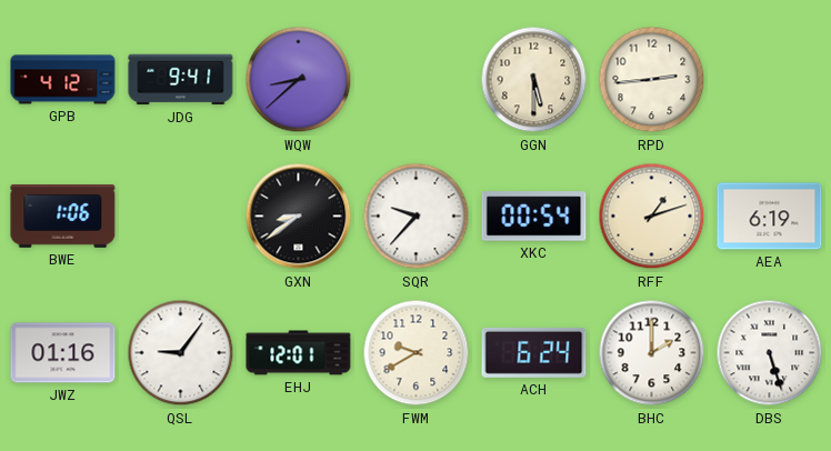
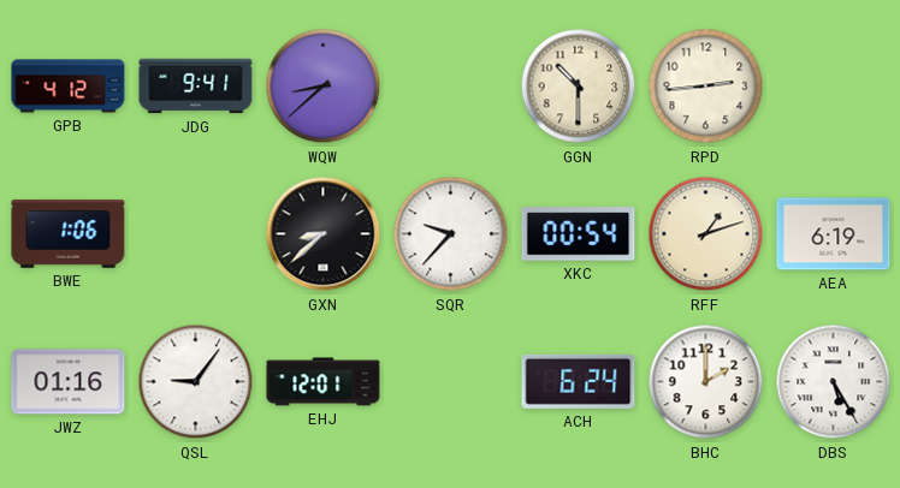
GGN: 5:30 -> 10:30
GXN: 8:39 -> 8:38
FWM: 9:40 -> none
DBS: 5:27 -> 5:25
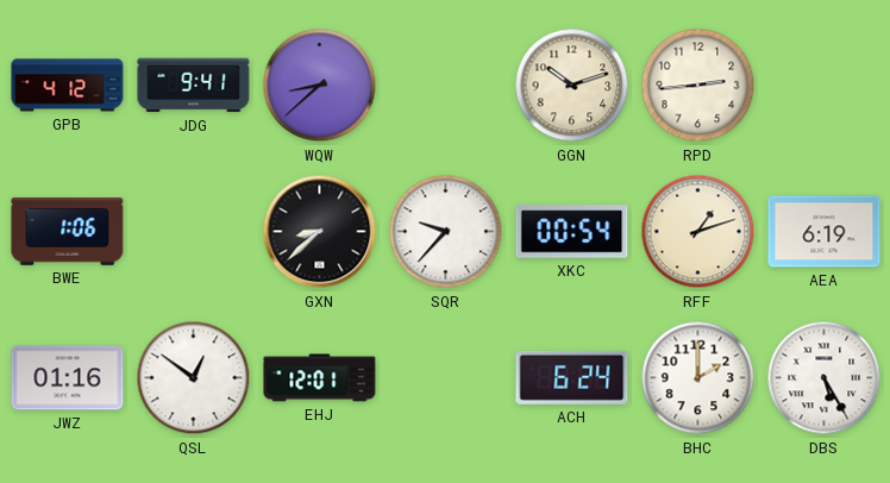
GGN: 10:30 -> 10:12
QSL: 9:06 -> 12:51
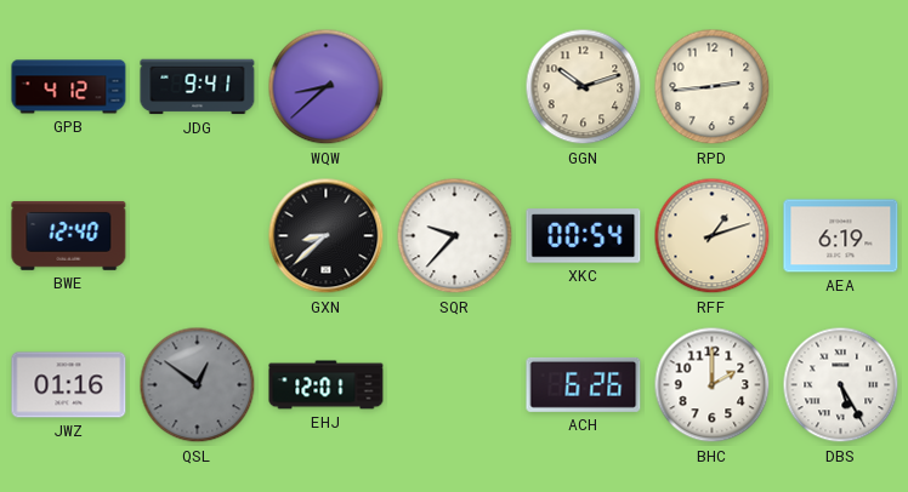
BWE: 1:06 -> 12:40
QSL dial: white -> grey
ACH: 6:24 -> 6:26
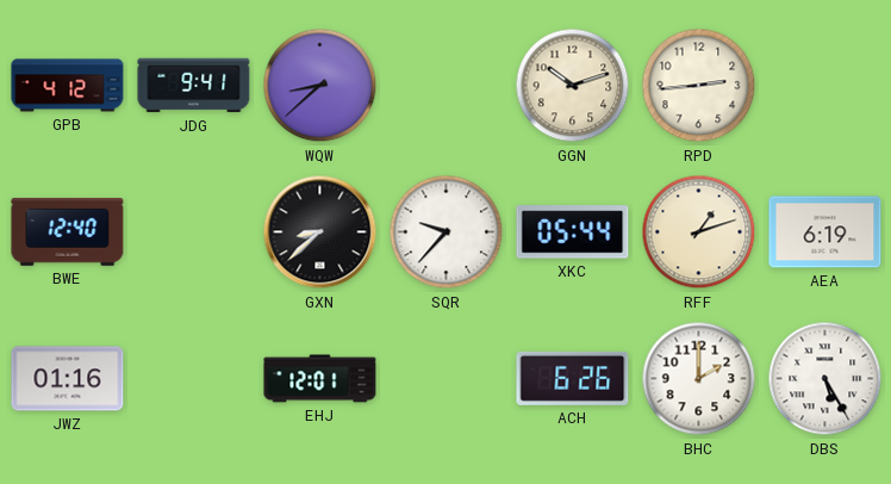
XKC: 00:54 -> 05:44
QSL: 12:51 -> none
